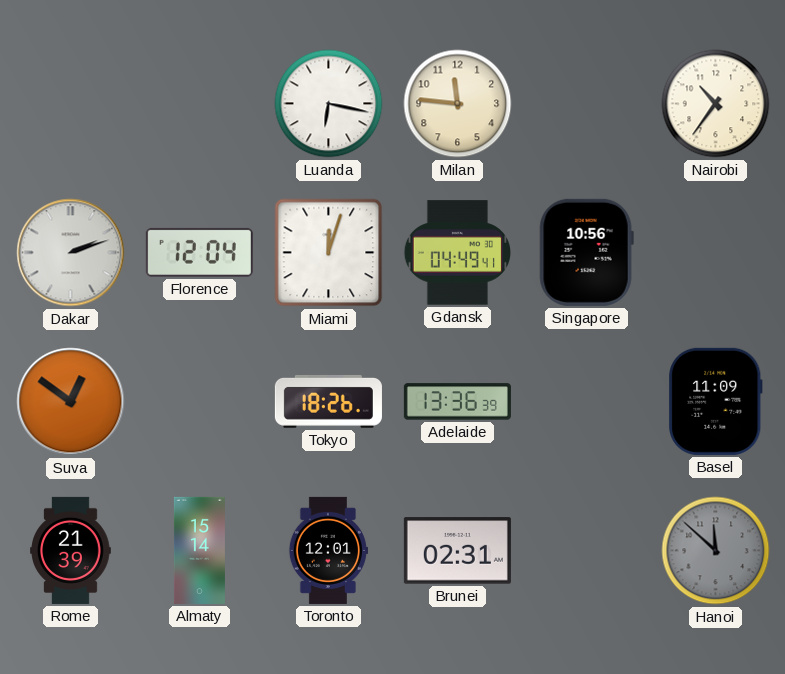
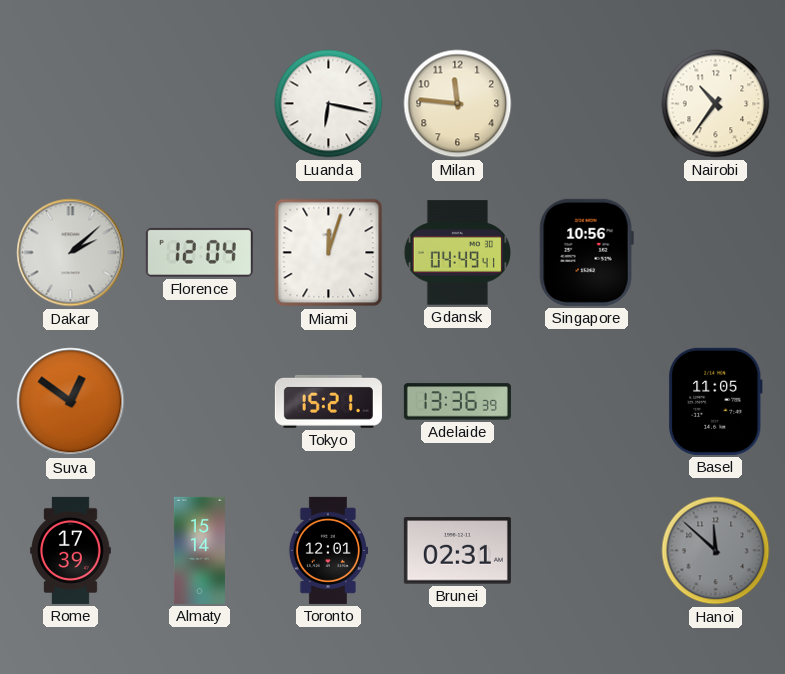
Dakar: 2:12 -> 2:08
Tokyo: 18:26 -> 15:21
Basel: 11:09 -> 11:05
Rome: 21:39 -> 17:39
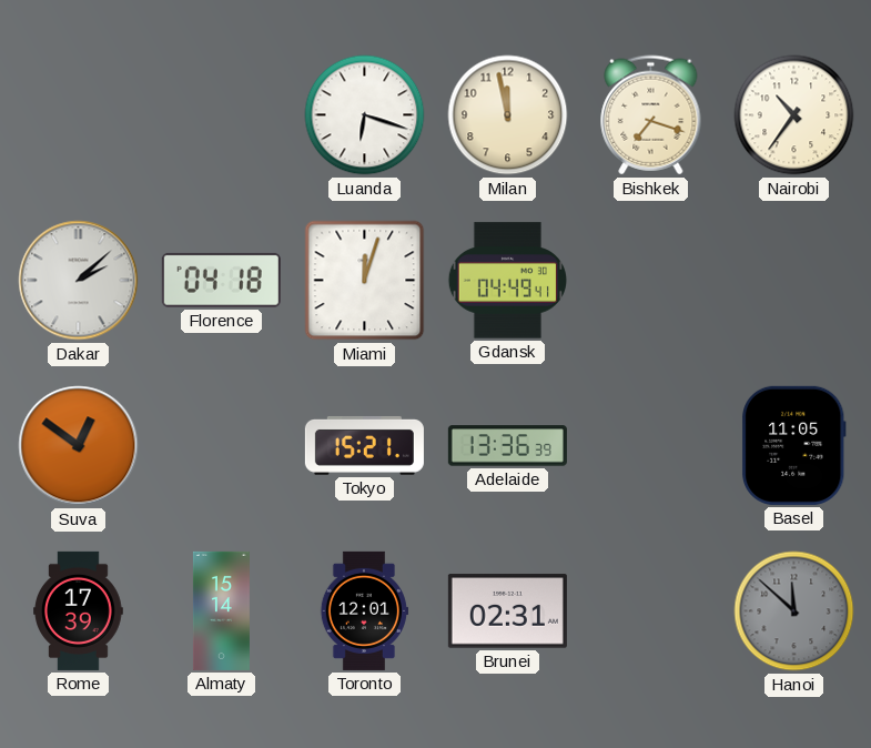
Luanda: 6:17 -> 6:18
Milan: 11:46 -> 11:58
Bishkek: none -> 7:18
Florence: 12:04 -> 04:18
Singapore: 10:56 -> none
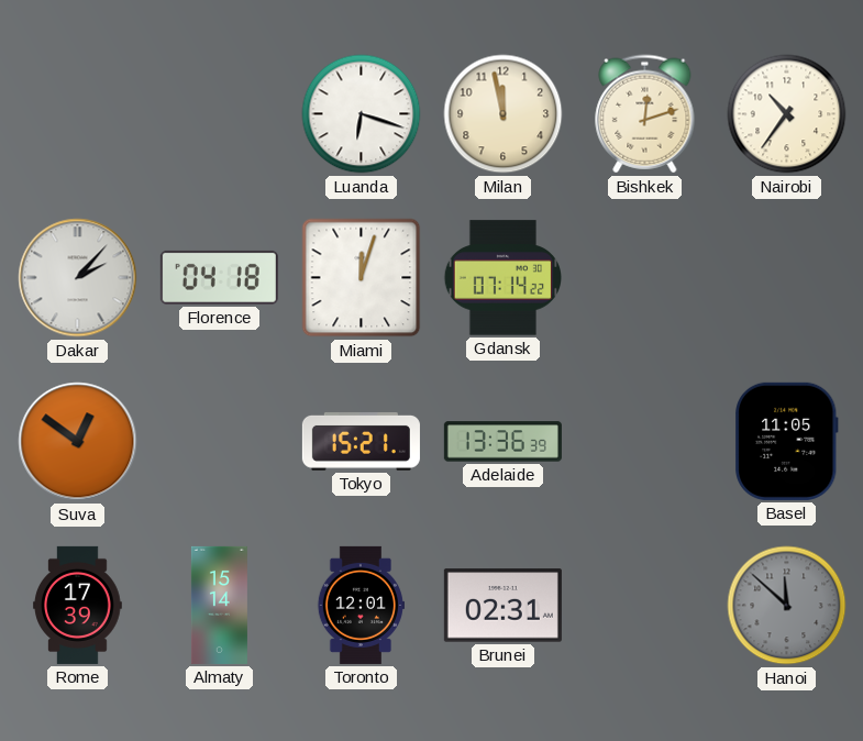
Bishkek: 7:18 -> 12:12
Dakar: 2:08 -> 2:07
Gdansk: 04:49 -> 07:14
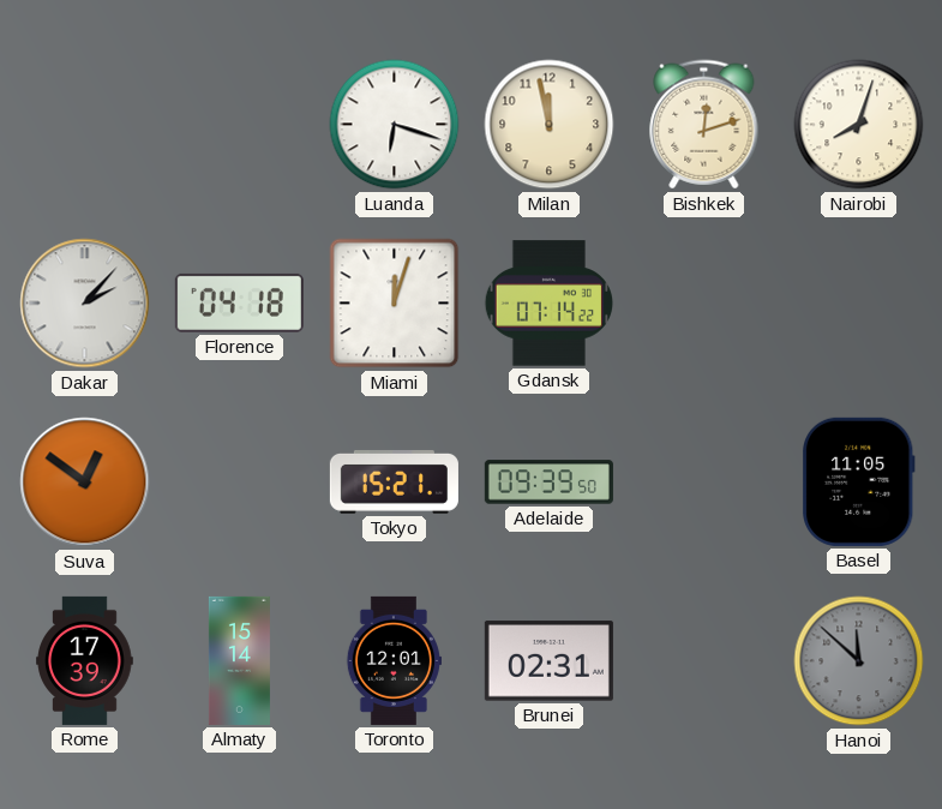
Nairobi: 10:36 -> 8:03
Adelaide: 13:36 -> 09:39
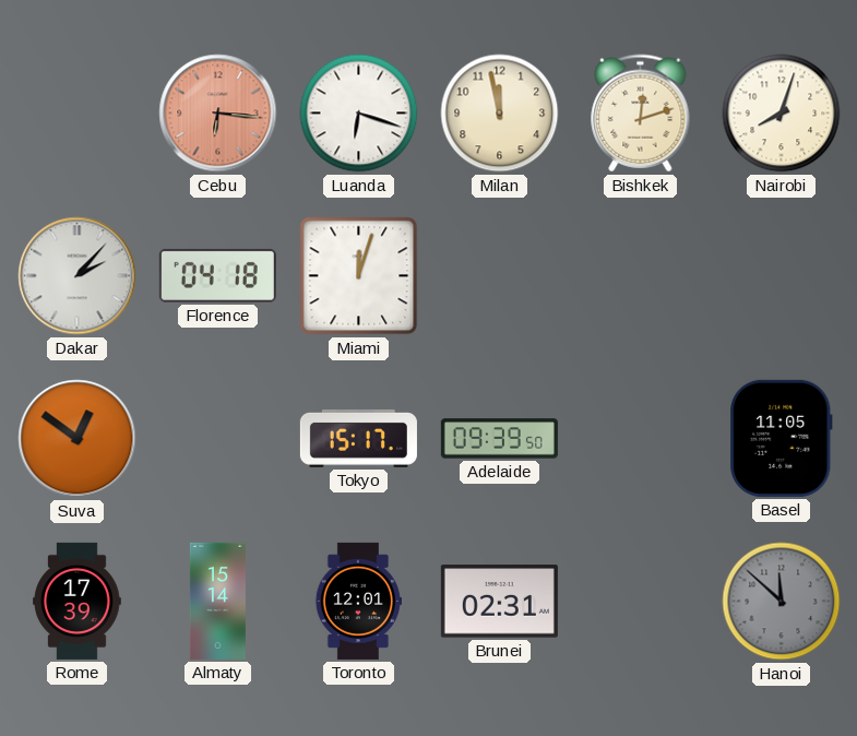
Cebu: none -> 6:16
Gdansk: 07:14 -> none
Tokyo: 15:21 -> 15:17
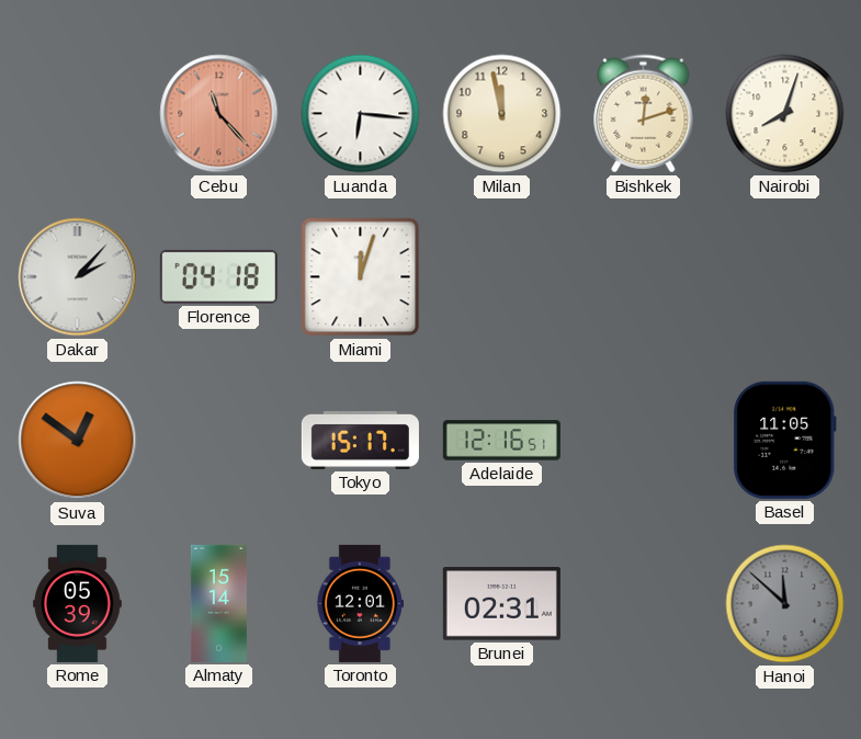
Cebu: 6:16 -> 11:23
Luanda: 6:18 -> 6:16
Adelaide: 09:39 -> 12:16
Rome: 17:39 -> 05:39
